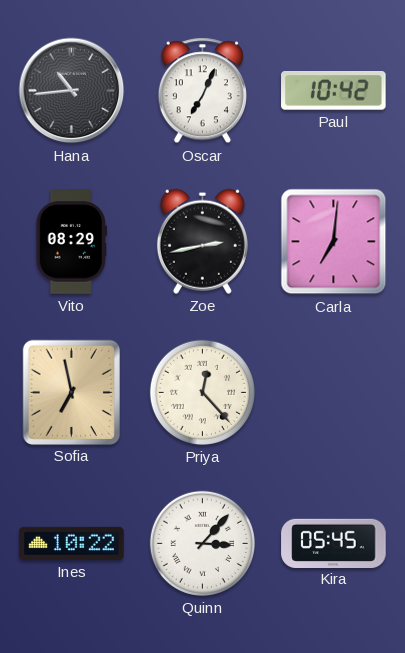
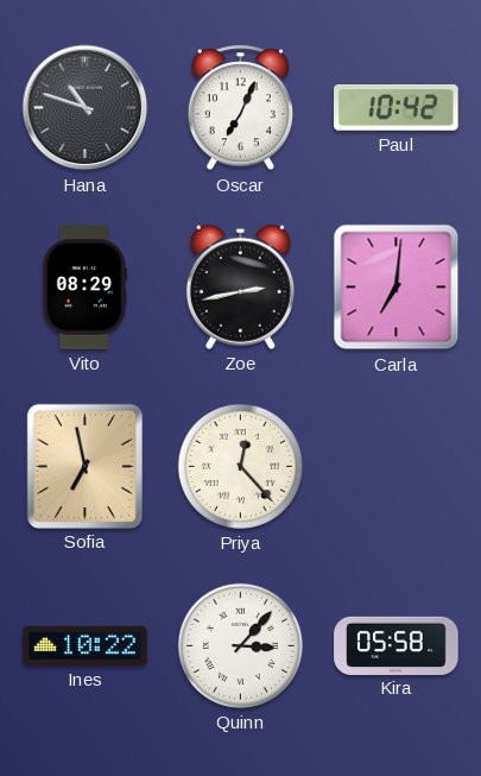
Hana: 10:44 -> 10:48
Kira: 05:45 -> 05:58
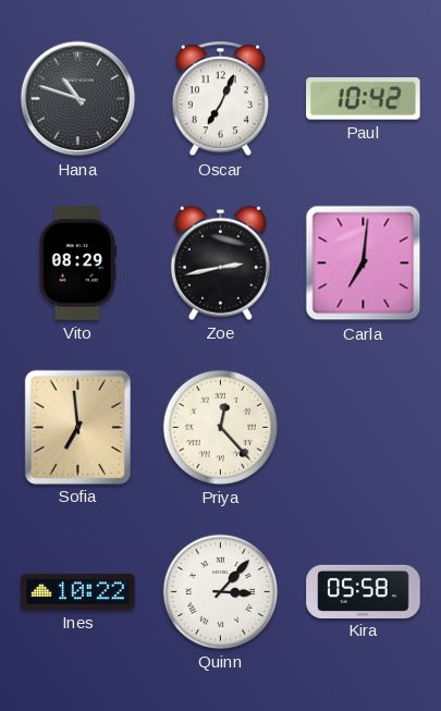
Sofia: 6:58 -> 6:59
